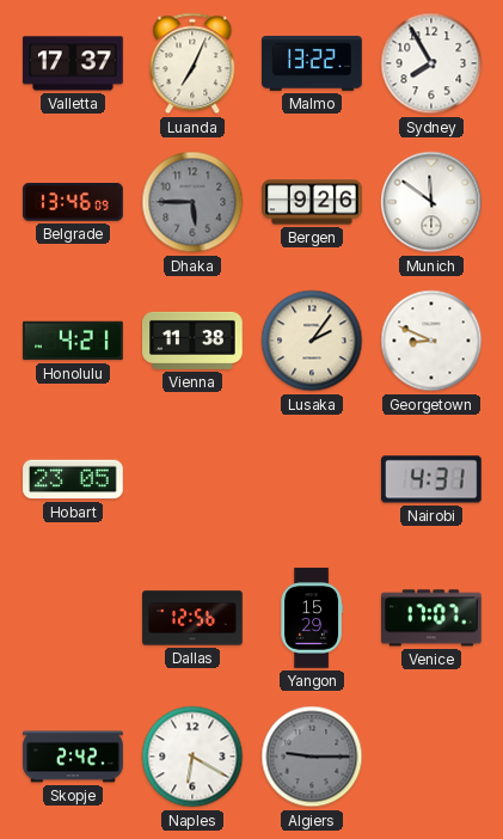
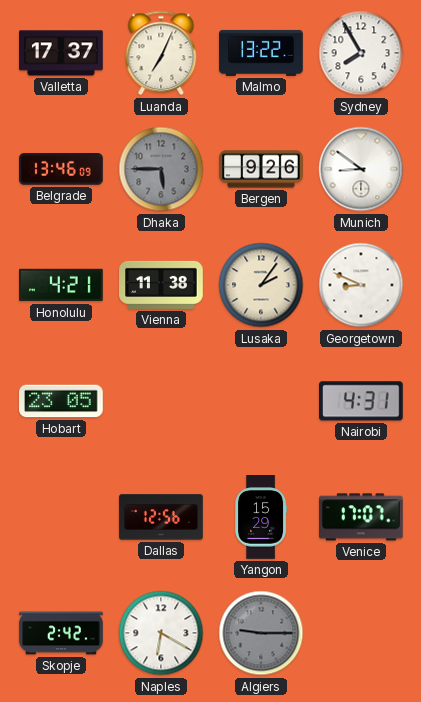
Munich: 11:51 -> 8:51
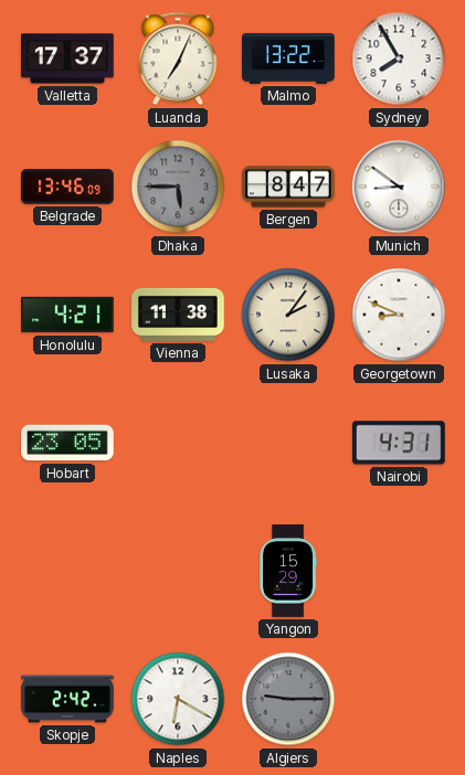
Bergen: 9:26 -> 8:47
Dallas: 12:56 -> none
Venice: 17:07 -> none
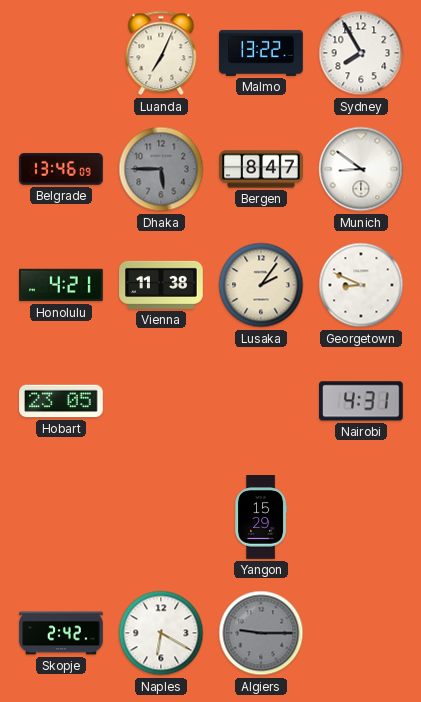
Valletta: 17:37 -> none
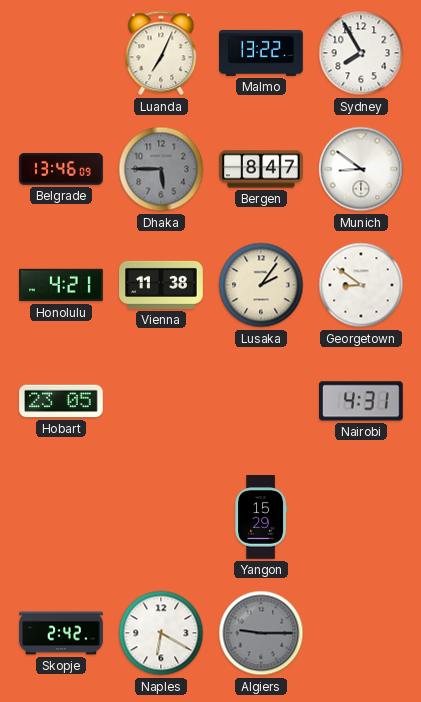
Georgetown: 8:49 -> 8:51
